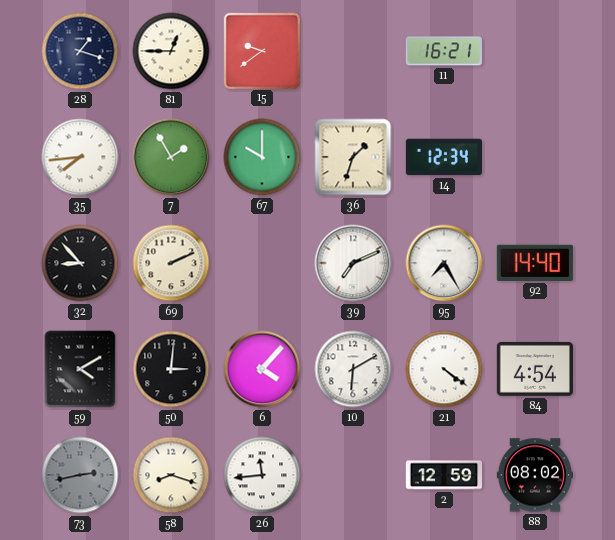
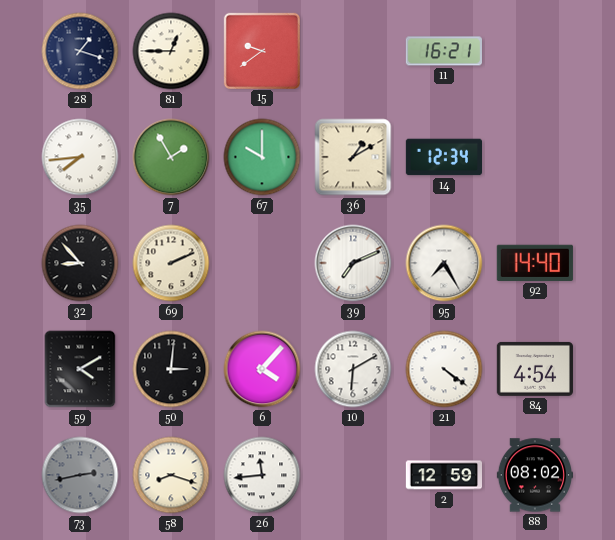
36: 1:33 -> 1:10
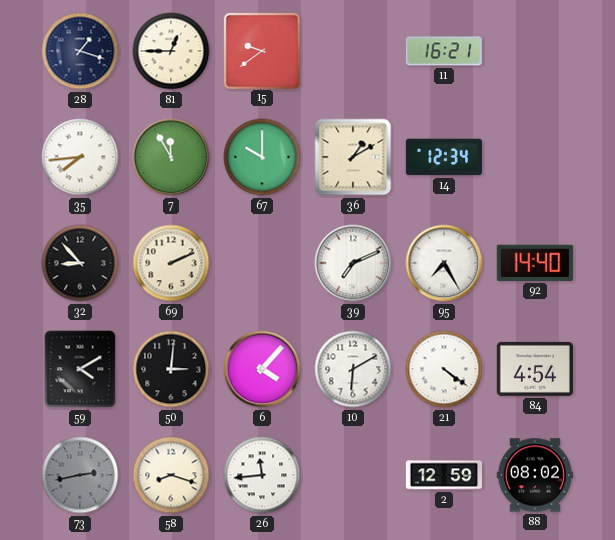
7: 1:55 -> 11:55
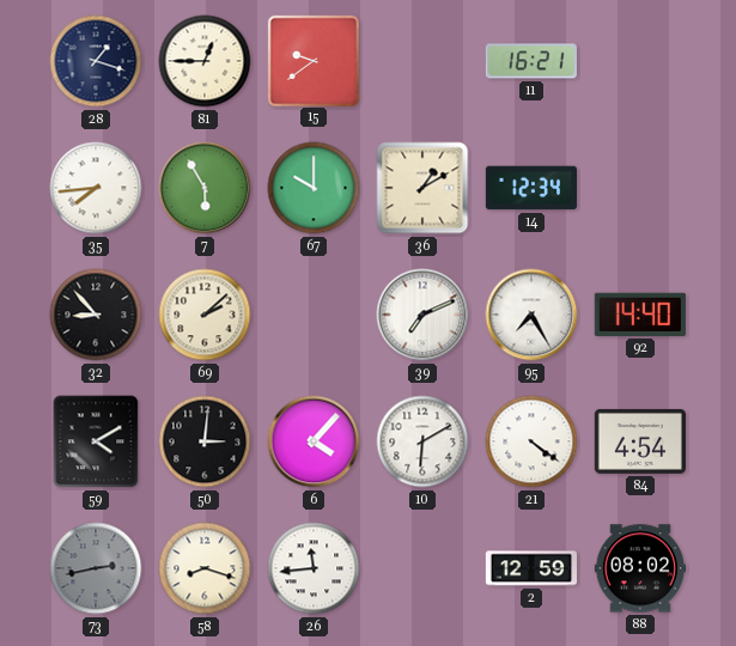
7: 11:55 -> 5:55
69: 2:11 -> 2:08
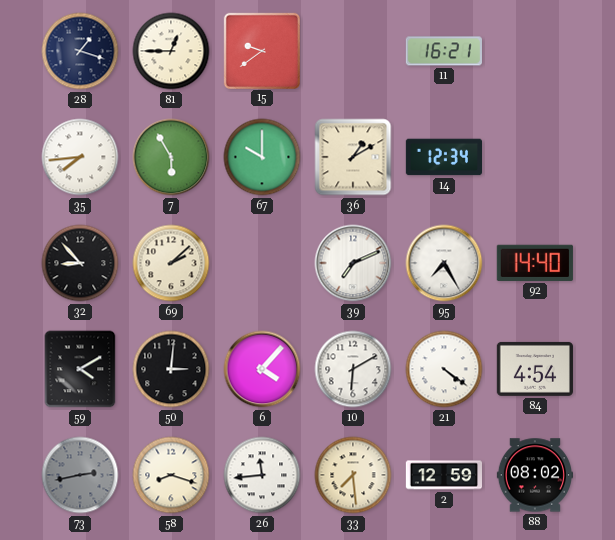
33: none -> 7:29
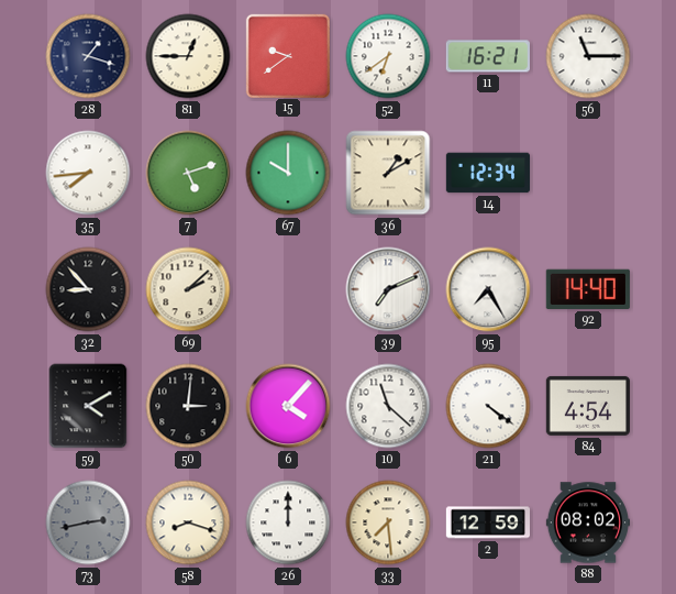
52: none -> 6:39
56: none -> 11:15
7: 5:55 -> 5:12
10: 6:10 -> 11:22
26: 11:44 -> 12:00
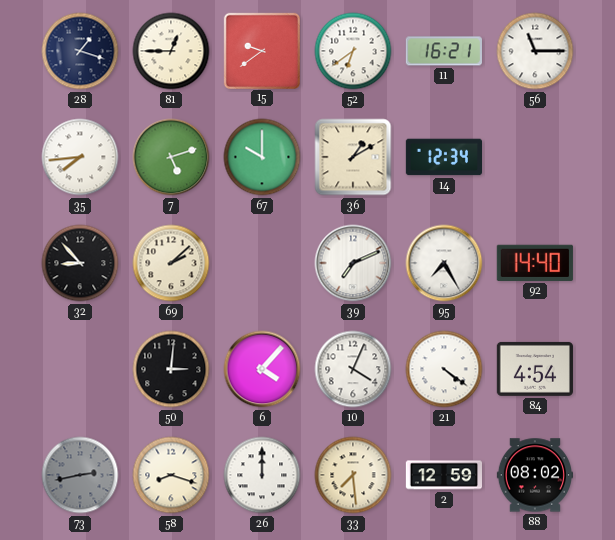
59: 4:10 -> none
10: 11:22 -> 4:04
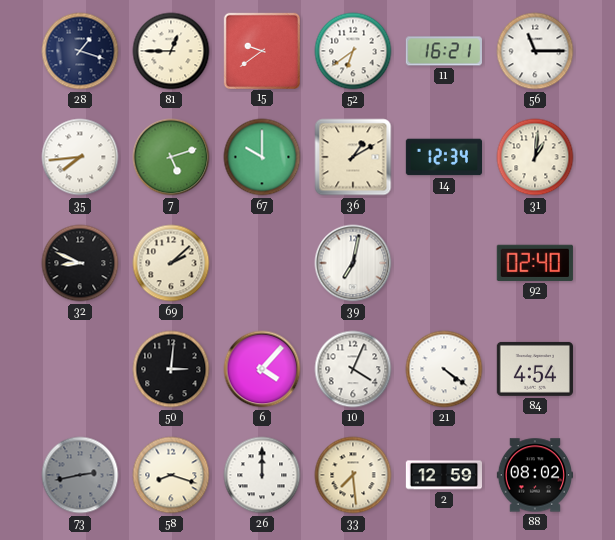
31: none -> 1:01
32: 8:53 -> 8:49
39: 7:11 -> 7:02
95: 7:25 -> none
92: 14:40 -> 02:40
